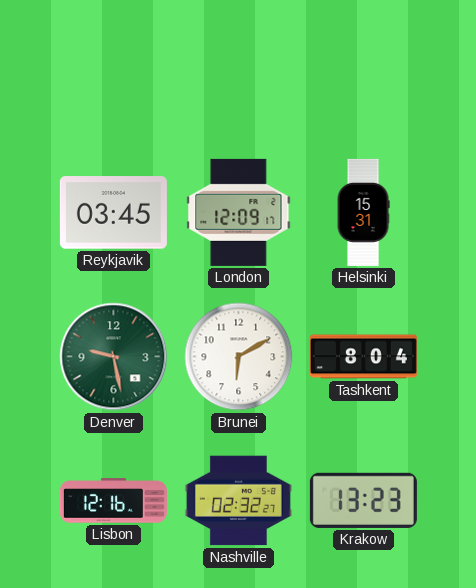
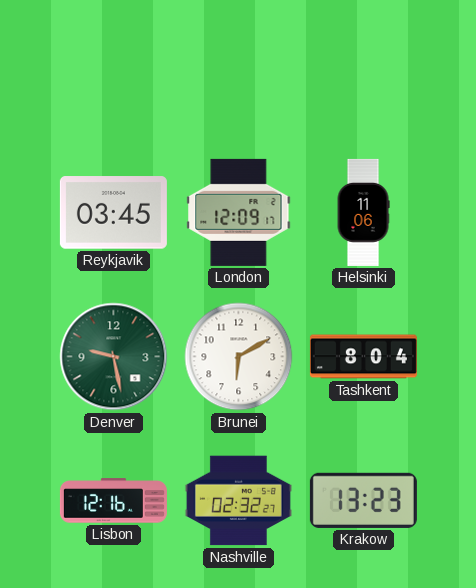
Helsinki: 15:31 -> 11:06
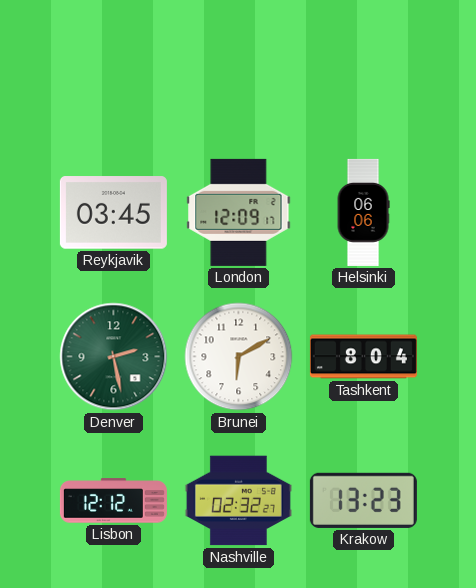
Helsinki: 11:06 -> 06:06
Denver: 9:28 -> 2:28
Lisbon: 12:16 -> 12:12
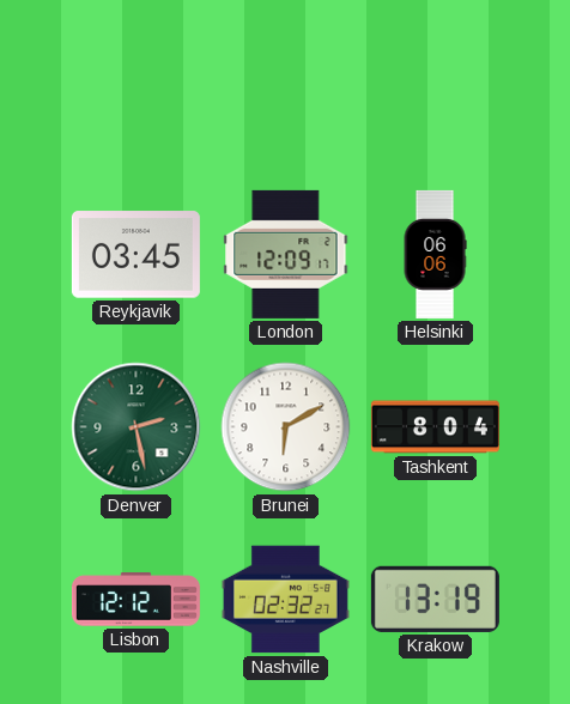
Krakow: 13:23 -> 13:19
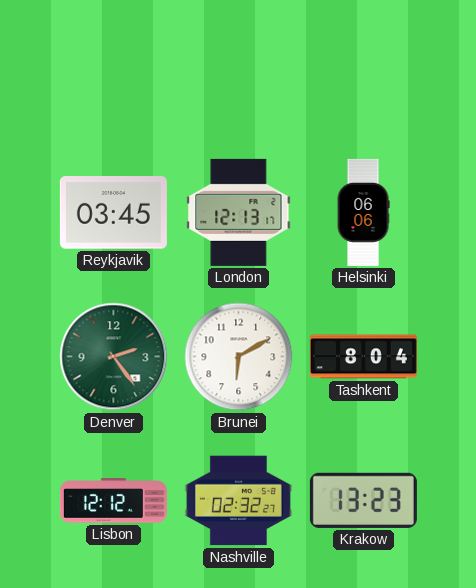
London: 12:09 -> 12:13
Denver: 2:28 -> 2:24
Krakow: 13:19 -> 13:23
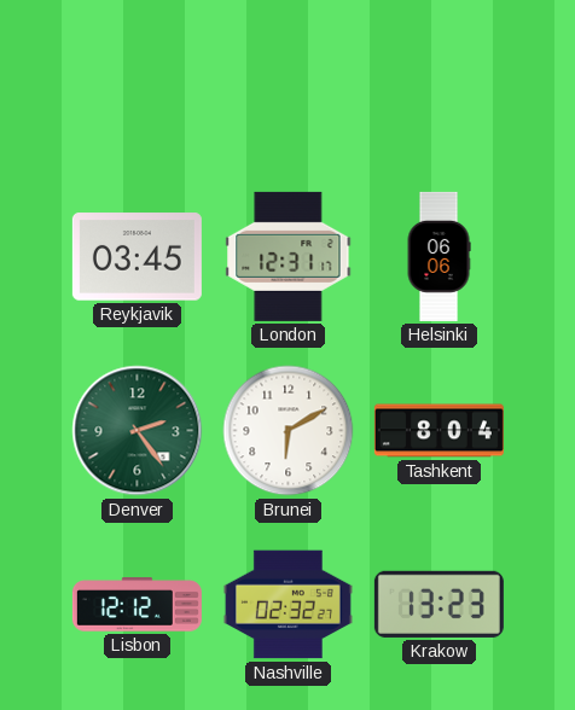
London: 12:13 -> 12:31
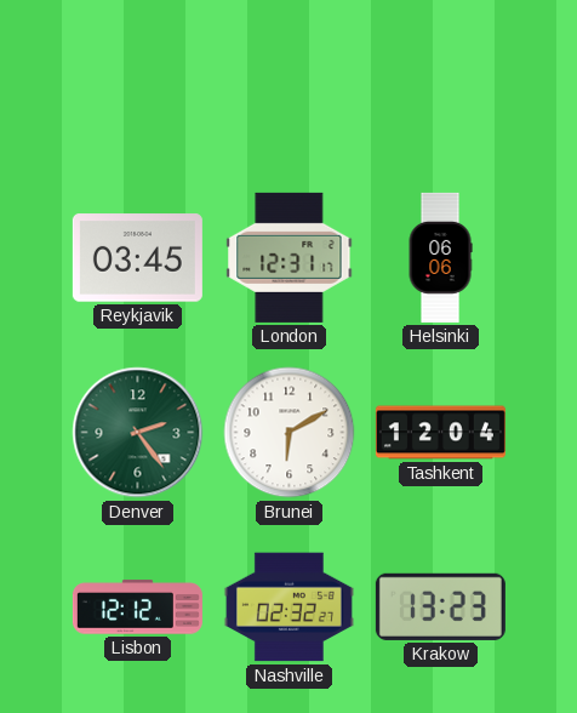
Tashkent: 8:04 -> 12:04
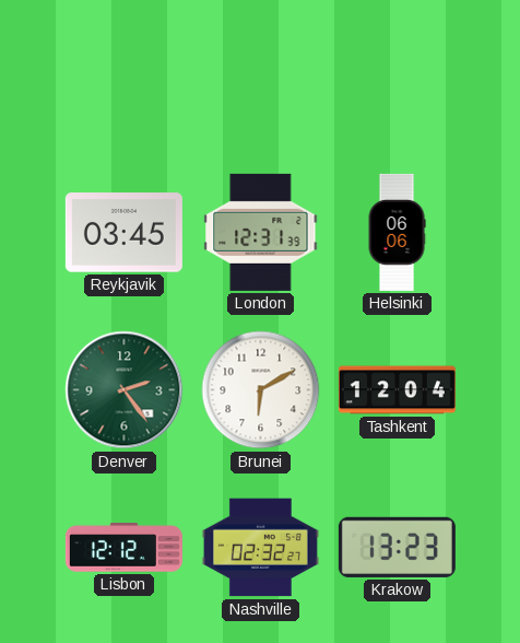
London: 12:31:17 -> 12:31:39
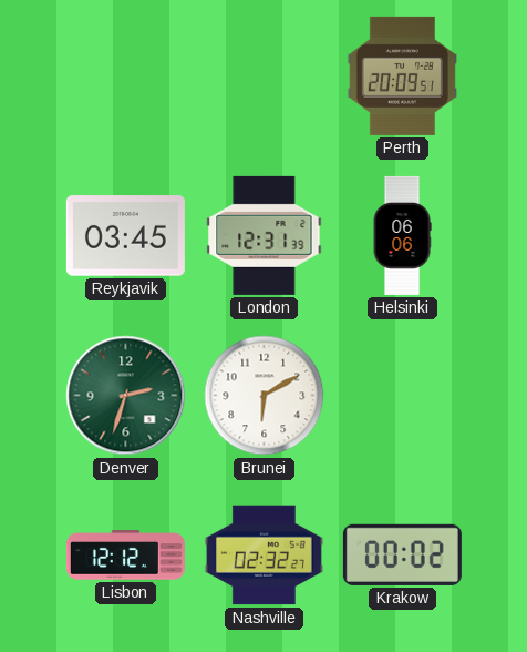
Perth: none -> 20:09
Denver: 2:24 -> 2:33
Tashkent: 12:04 -> none
Krakow: 13:23 -> 00:02
